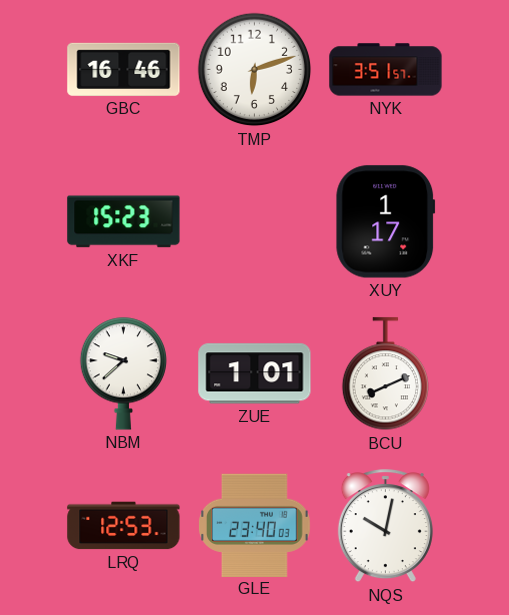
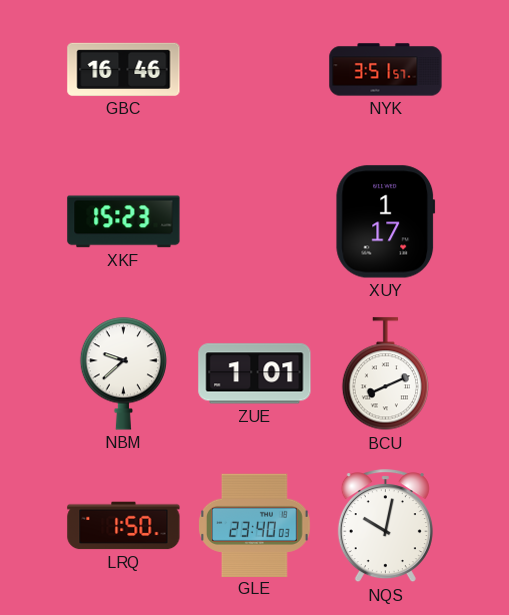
TMP: 6:12 -> none
LRQ: 12:53 -> 1:50
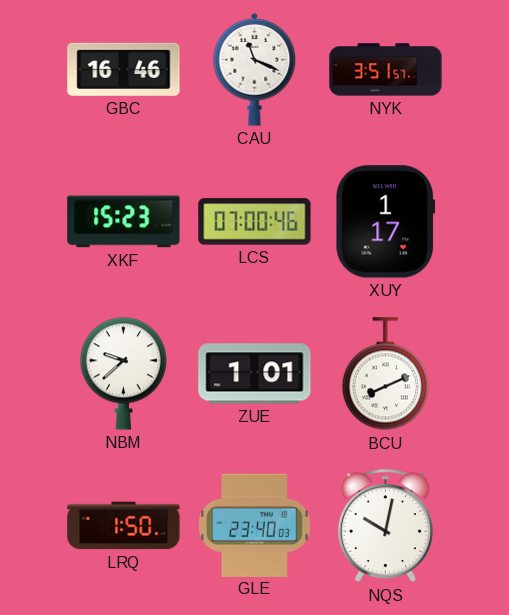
CAU: none -> 11:19
LCS: none -> 07:00
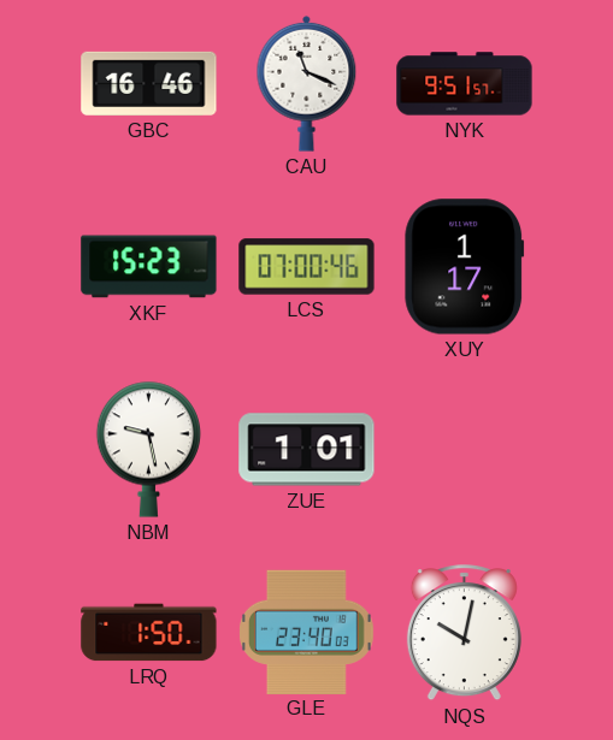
NYK: 3:51 -> 9:51
NBM: 9:38 -> 9:28
BCU: 8:11 -> none
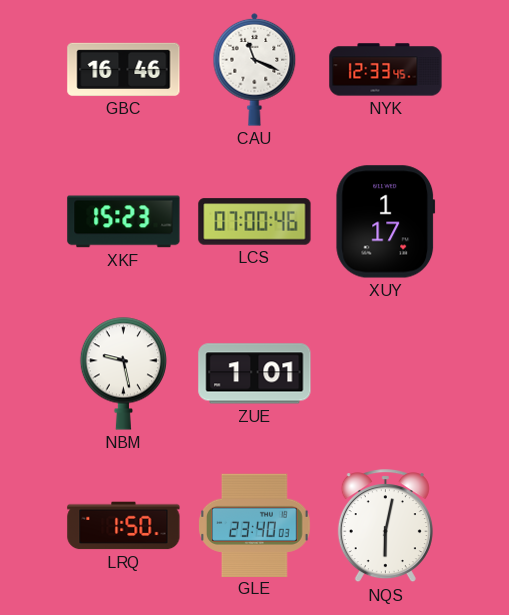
NYK: 9:51 -> 12:33
NQS: 10:02 -> 6:02
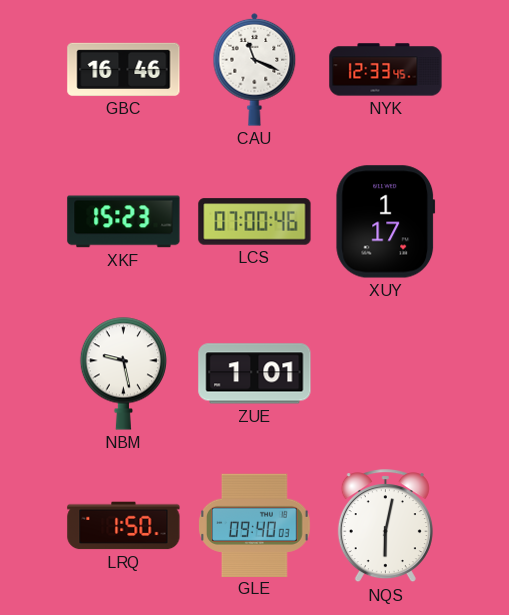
GLE: 23:40 -> 09:40
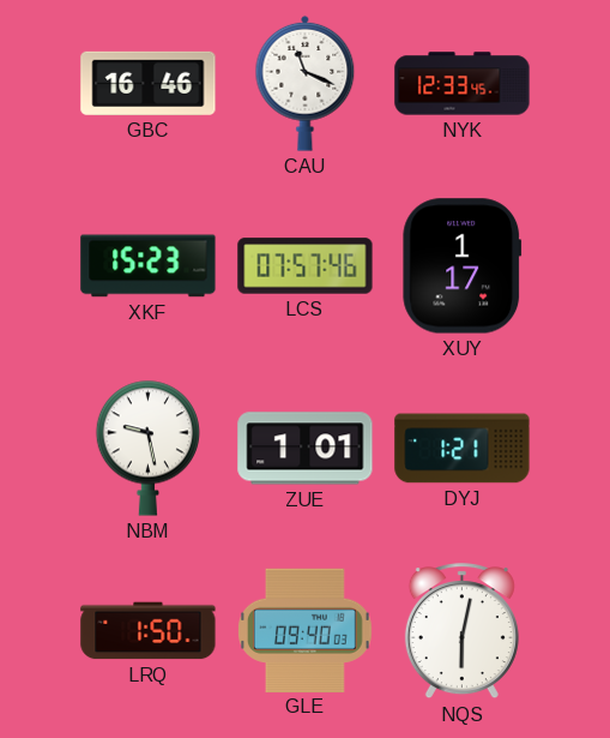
LCS: 07:00 -> 07:57
DYJ: none -> 1:21
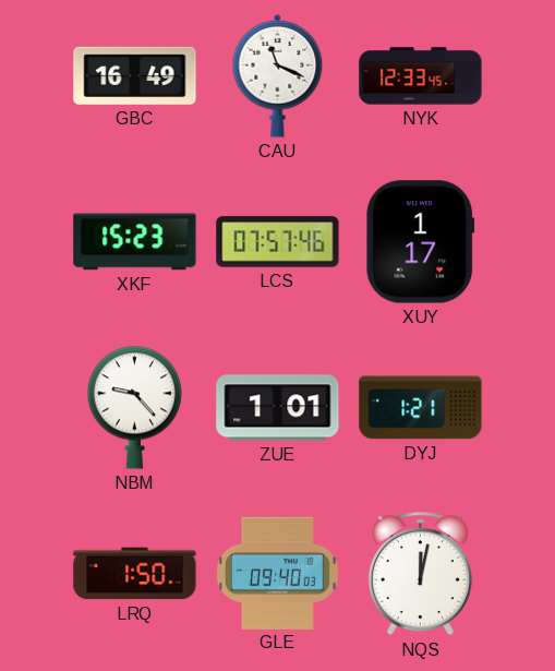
GBC: 16:46 -> 16:49
NBM: 9:28 -> 9:23
NQS: 6:02 -> 12:02
